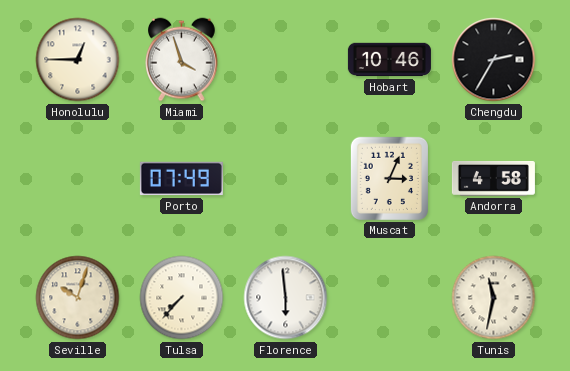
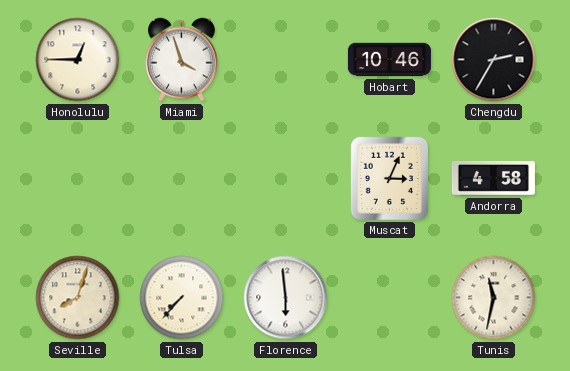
Porto: 07:49 -> none
Seville: 10:03 -> 8:03
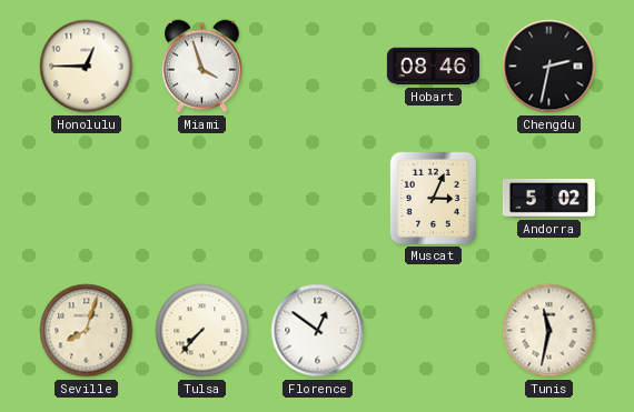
Hobart: 10:46 -> 08:46
Chengdu: 2:35 -> 2:32
Andorra: 4:58 -> 5:02
Florence: 5:59 -> 12:51
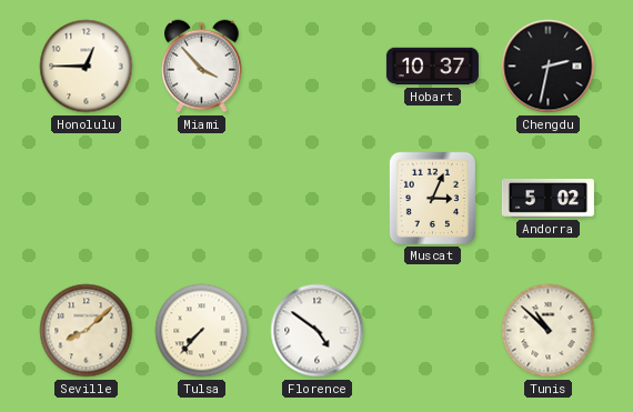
Miami: 3:57 -> 3:53
Hobart: 08:46 -> 10:37
Seville: 8:03 -> 8:08
Florence: 12:51 -> 4:51
Tunis: 11:32 -> 10:52
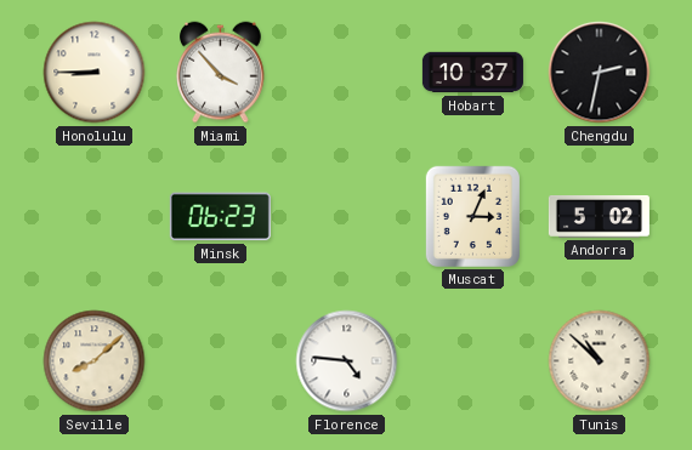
Honolulu: 12:45 -> 8:45
Minsk: none -> 06:23
Tulsa: 7:37 -> none
Florence: 4:51 -> 4:46
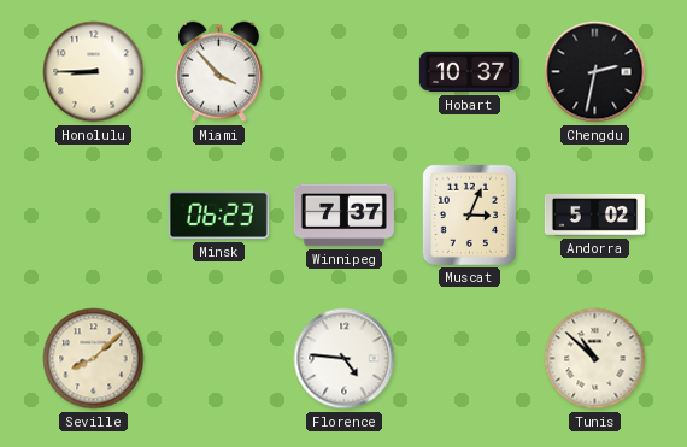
Winnipeg: none -> 7:37
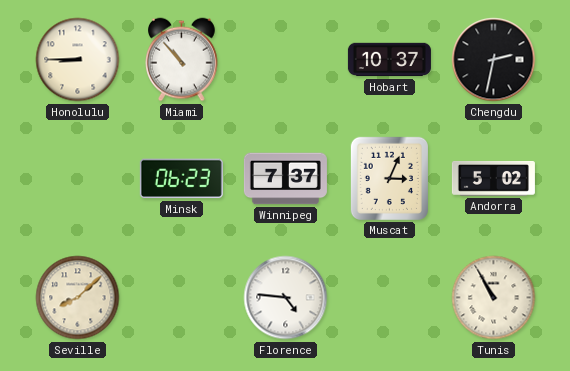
Miami: 3:53 -> 10:53
Tunis: 10:52 -> 10:55
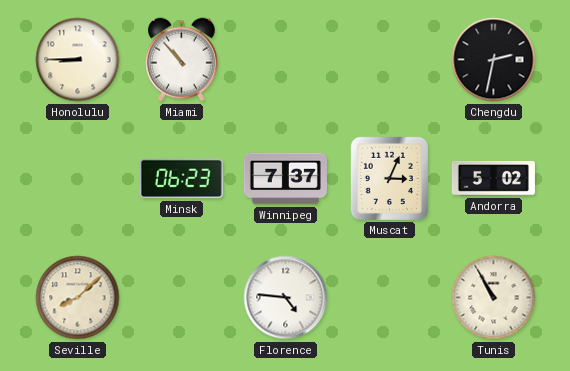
Hobart: 10:37 -> none
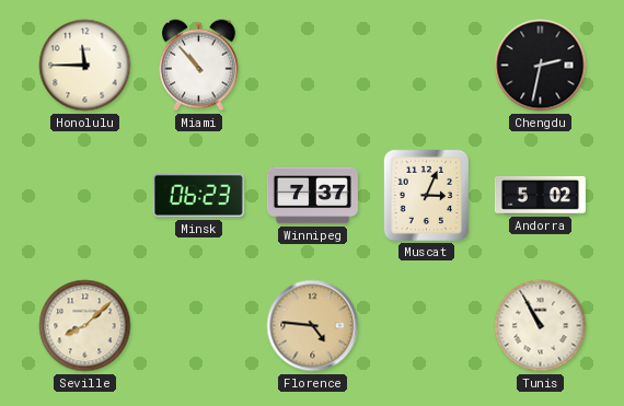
Honolulu: 8:45 -> 11:45
Florence dial: white -> champagne
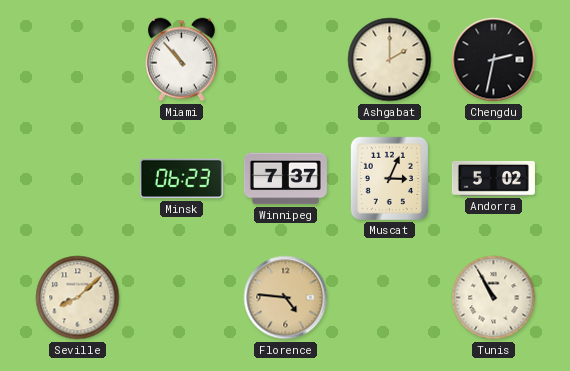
Honolulu: 11:45 -> none
Ashgabat: none -> 2:00
